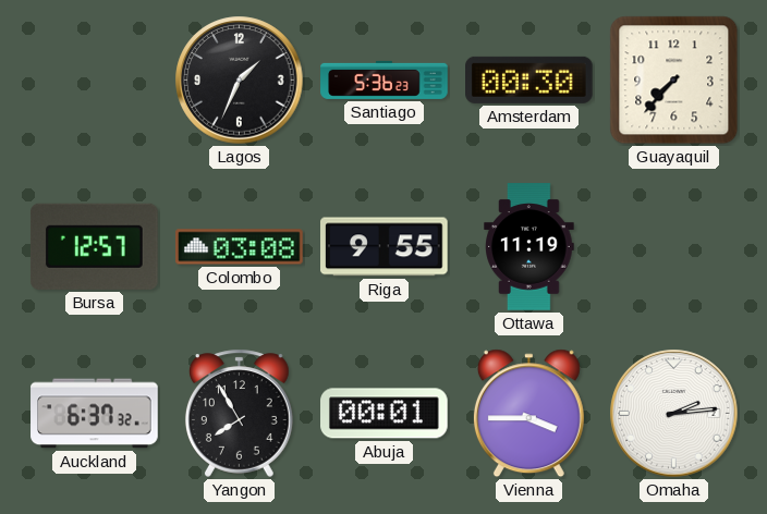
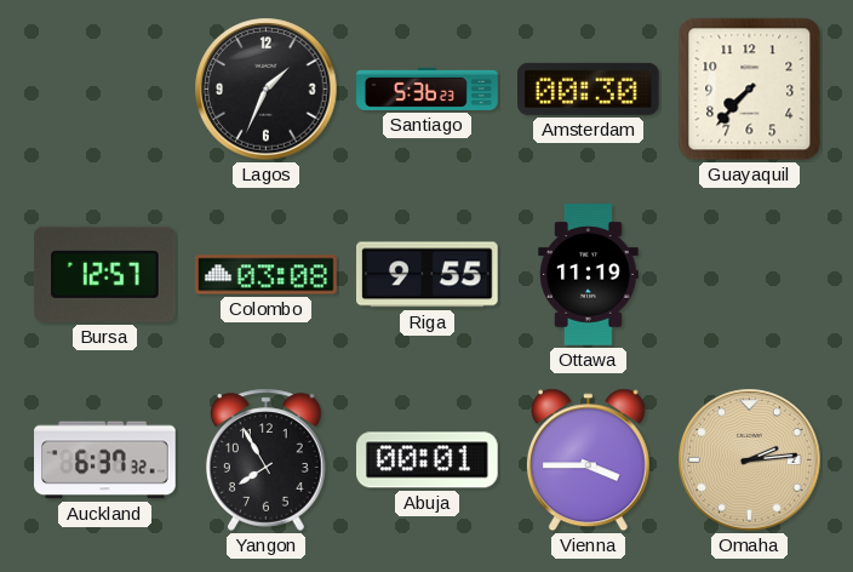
Omaha dial: white -> champagne
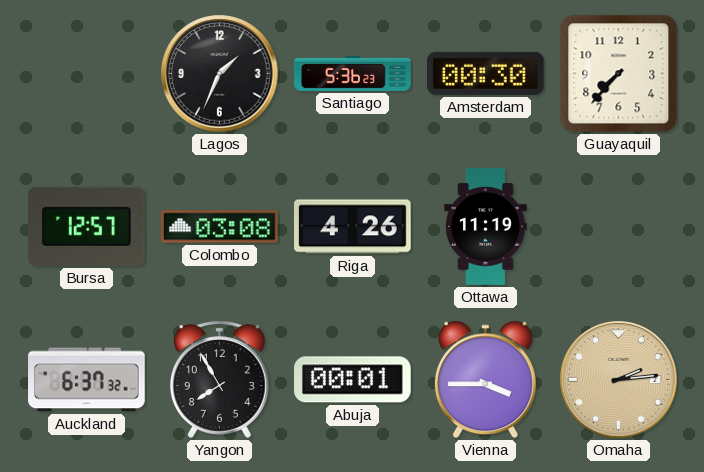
Riga: 9:55 -> 4:26
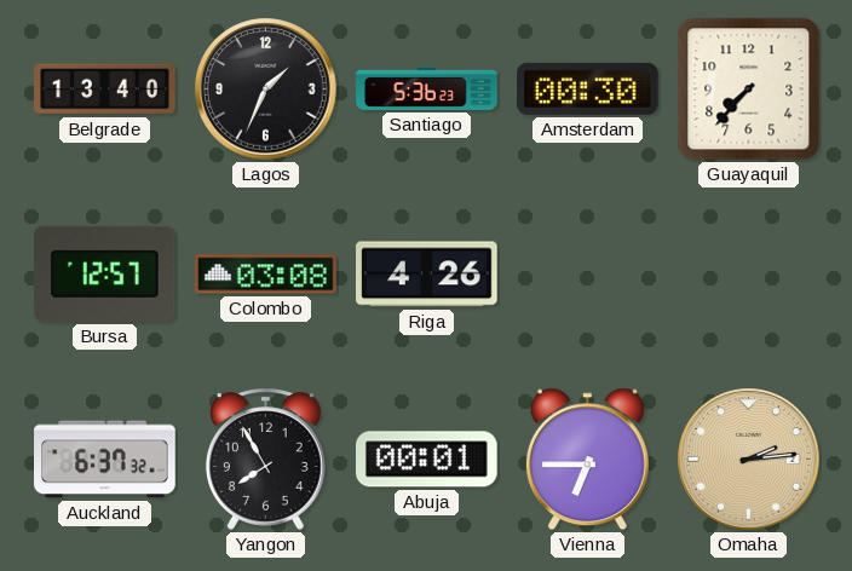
Belgrade: none -> 13:40
Ottawa: 11:19 -> none
Vienna: 3:45 -> 6:45
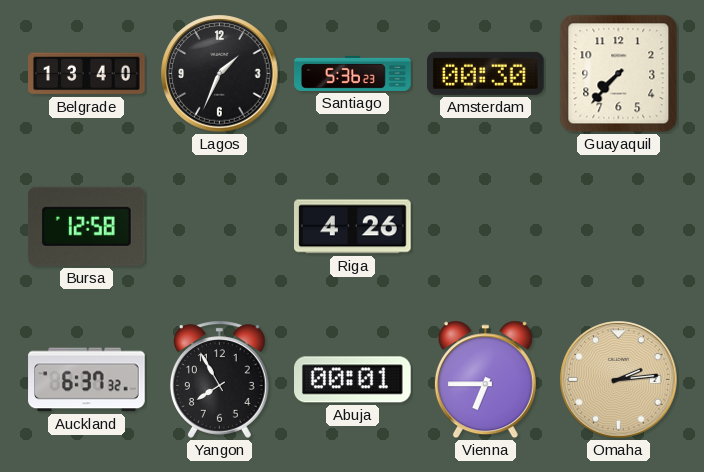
Bursa: 12:57 -> 12:58
Colombo: 03:08 -> none
